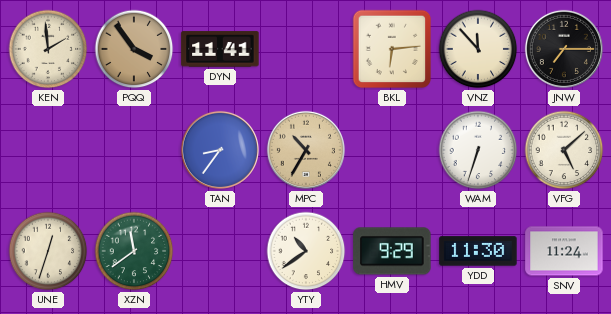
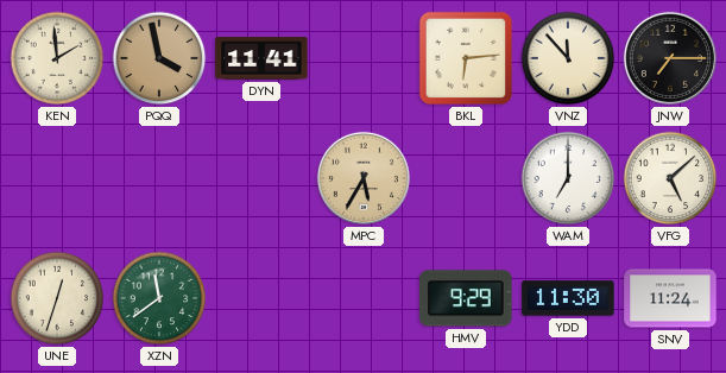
PQQ: 3:54 -> 3:58
TAN: 8:36 -> none
MPC: 10:35 -> 5:35
WAM: 6:33 -> 7:00
YTY: 10:39 -> none
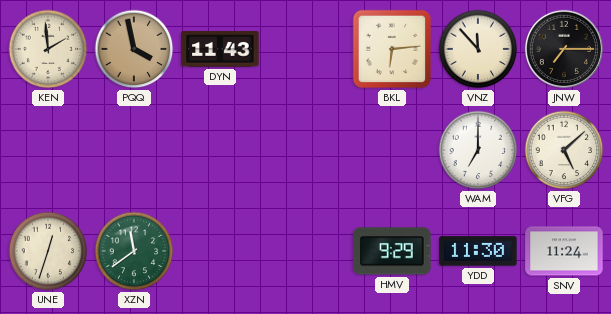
DYN: 11:41 -> 11:43
MPC: 5:35 -> none
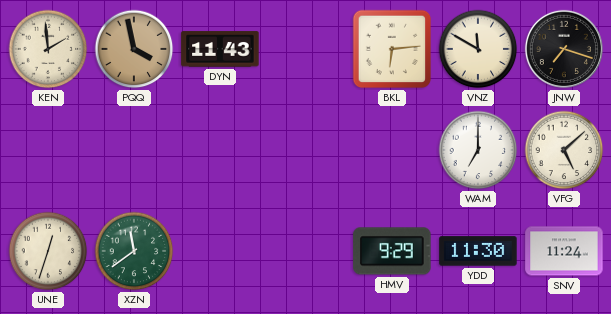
VNZ: 11:53 -> 11:50
JNW: 7:15 -> 7:18
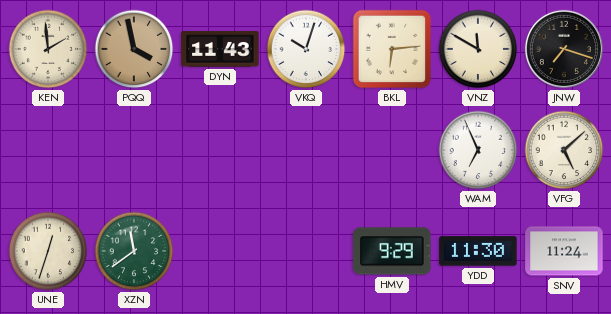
VKQ: none -> 10:03
WAM: 7:00 -> 6:56
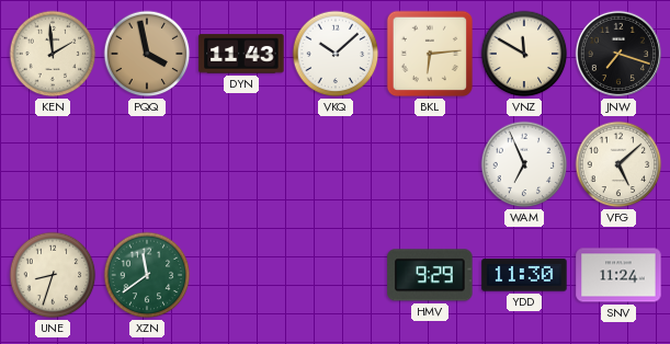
VKQ: 10:03 -> 10:08
UNE: 12:33 -> 8:33
